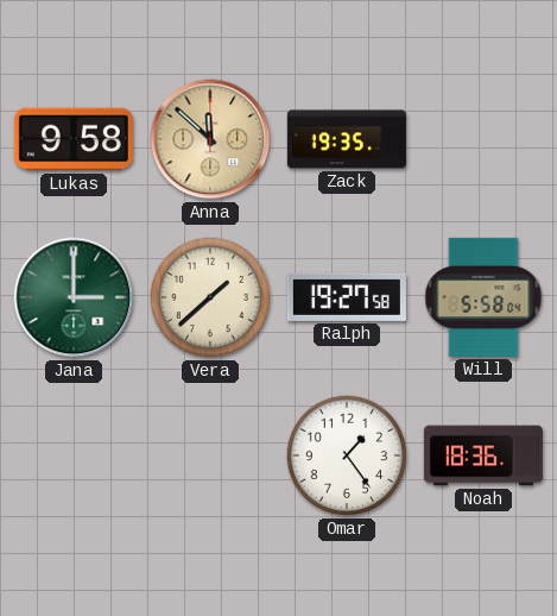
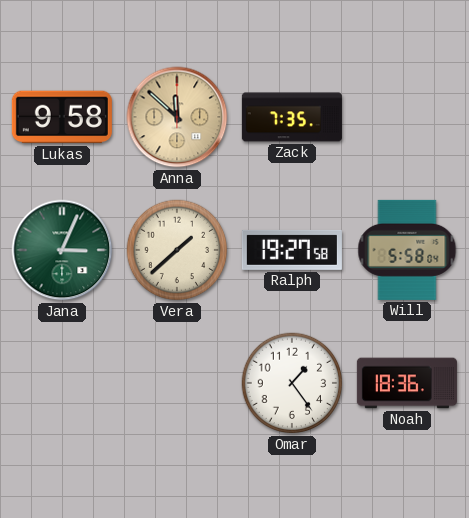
Zack: 19:35 -> 7:35
Jana: 3:00 -> 3:04
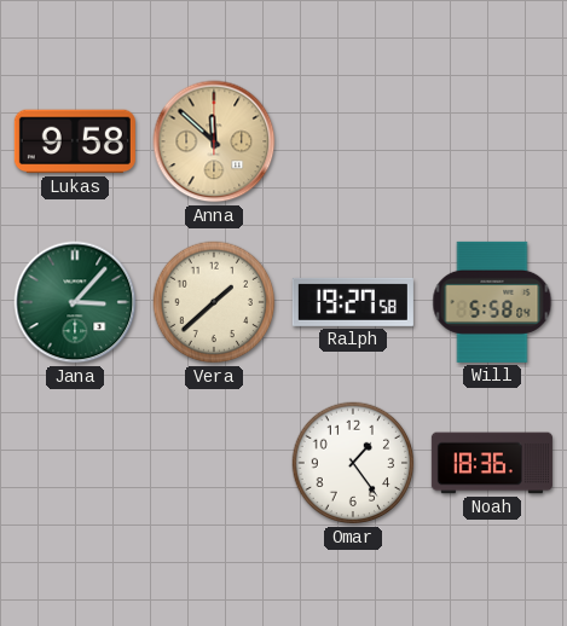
Zack: 7:35 -> none
Jana: 3:04 -> 3:07
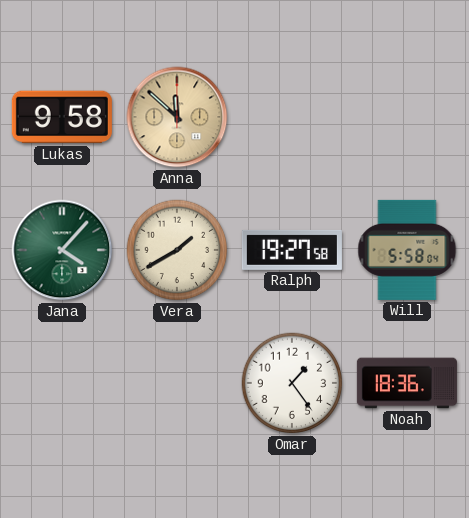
Jana: 3:07 -> 4:07
Vera: 1:38 -> 1:40
